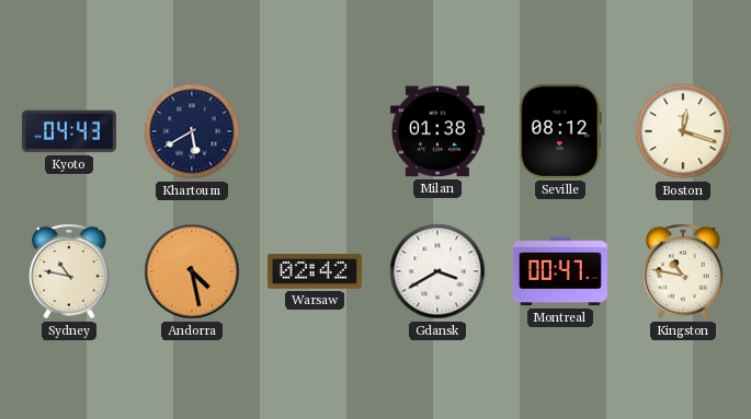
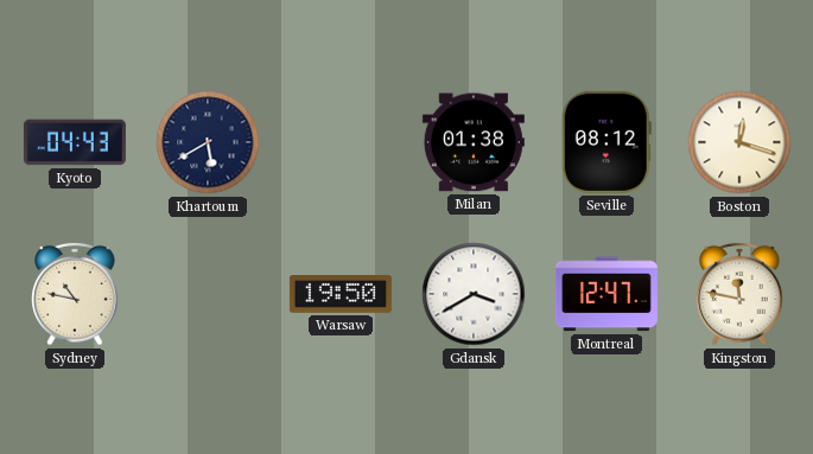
Andorra: 4:28 -> none
Warsaw: 02:42 -> 19:50
Montreal: 00:47 -> 12:47
Kingston: 10:47 -> 11:47
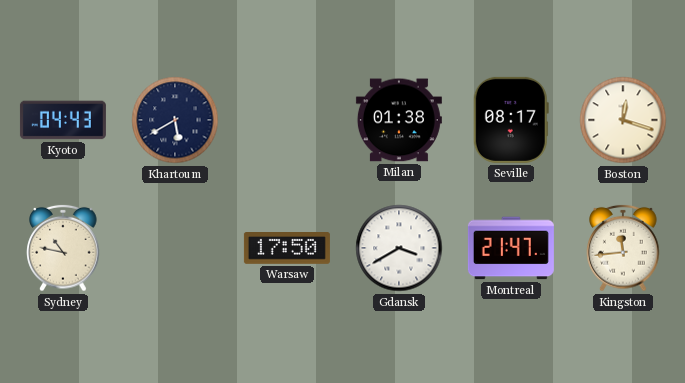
Seville: 08:12 -> 08:17
Warsaw: 19:50 -> 17:50
Montreal: 12:47 -> 21:47
Kingston: 11:47 -> 11:44
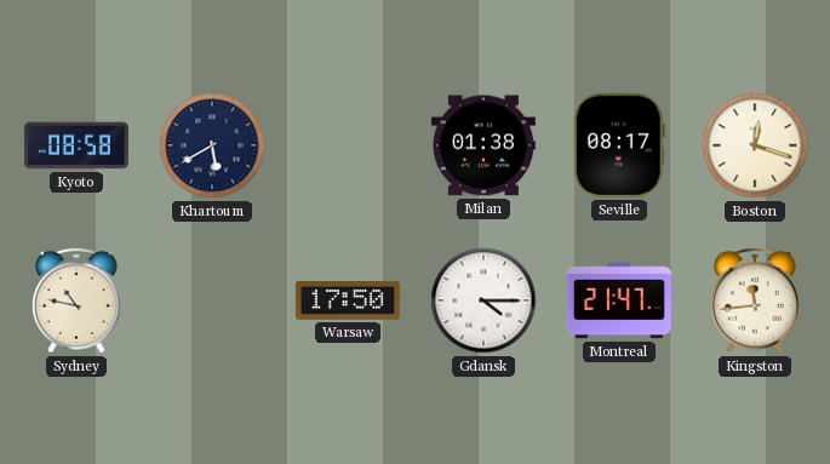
Kyoto: 04:43 -> 08:58
Gdansk: 3:40 -> 4:15
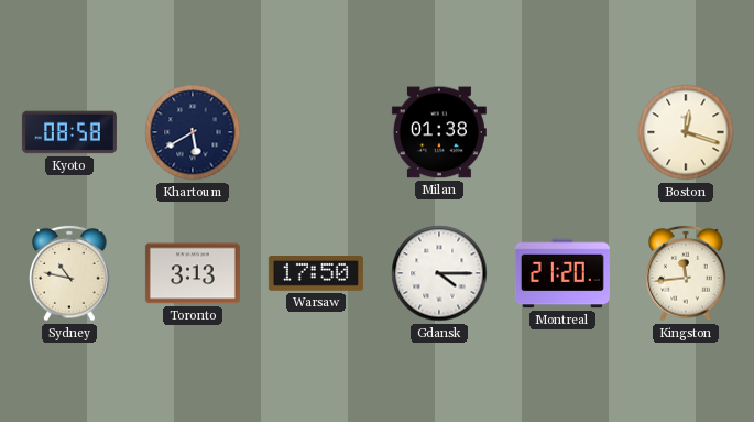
Seville: 08:17 -> none
Toronto: none -> 3:13
Montreal: 21:47 -> 21:20
